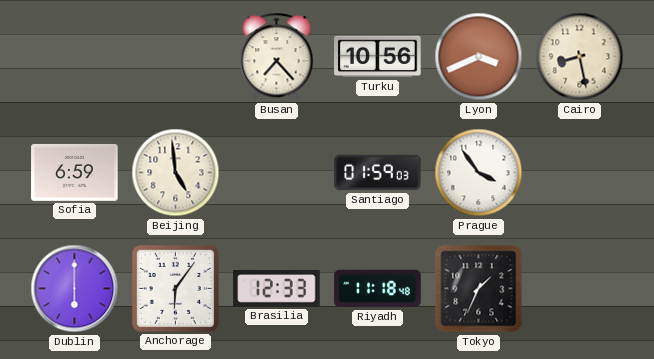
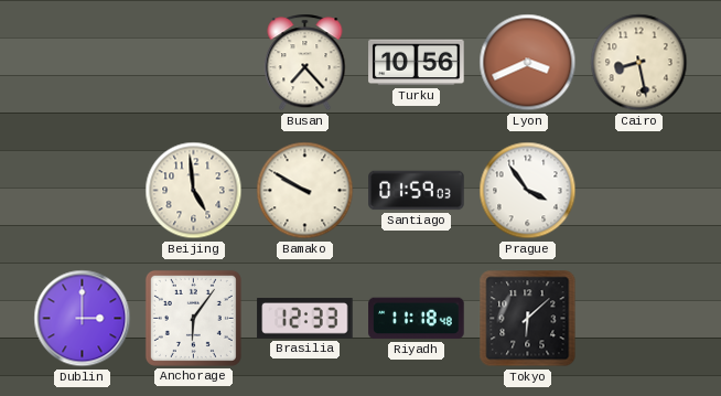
Sofia: 6:59 -> none
Bamako: none -> 9:50
Dublin: 6:00 -> 3:00
Tokyo: 1:34 -> 6:08
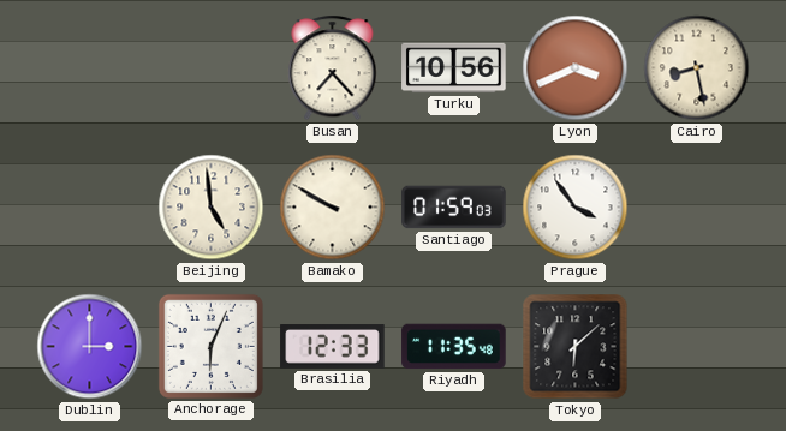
Anchorage: 6:06 -> 6:04
Riyadh: 11:18 -> 11:35
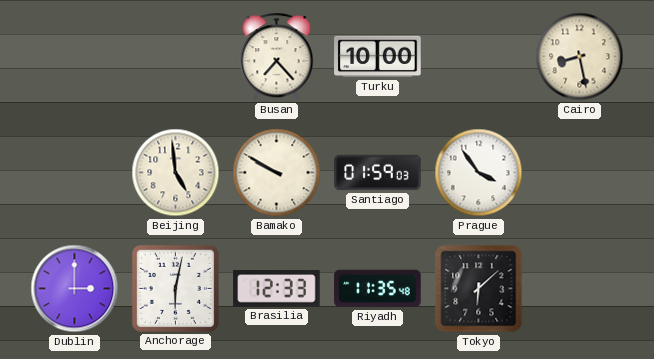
Turku: 10:56 -> 10:00
Lyon: 3:41 -> none
Anchorage: 6:04 -> 6:02
